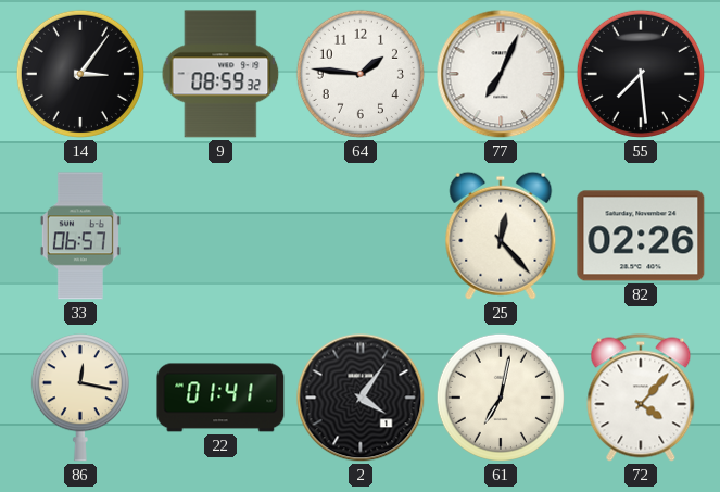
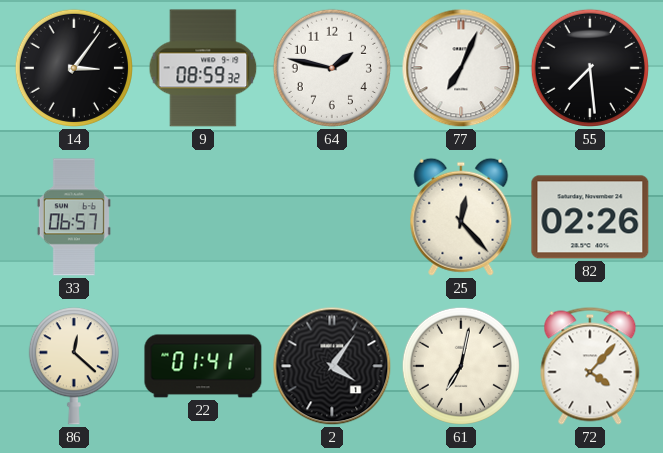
64: 1:46 -> 1:47
86: 12:17 -> 12:22
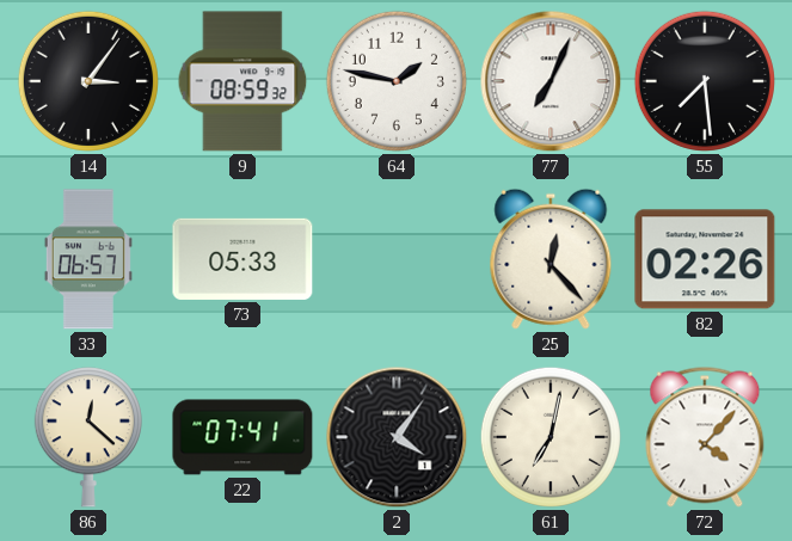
73: none -> 05:33
22: 01:41 -> 07:41
